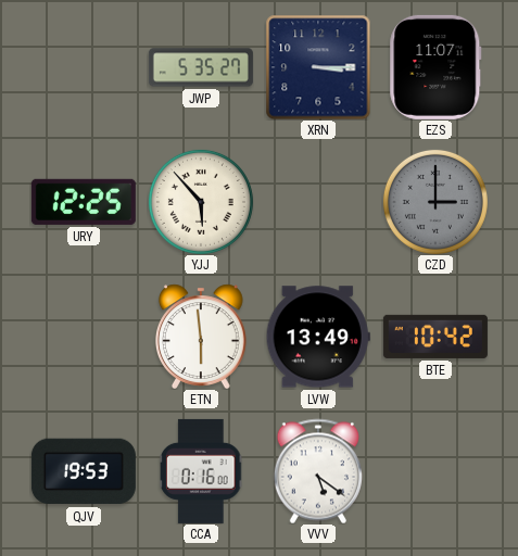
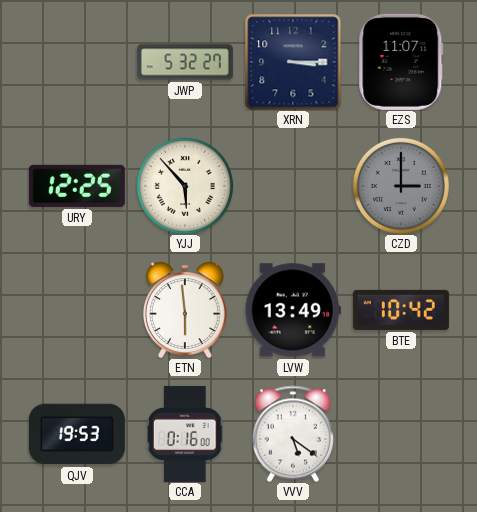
JWP: 5:35 -> 5:32
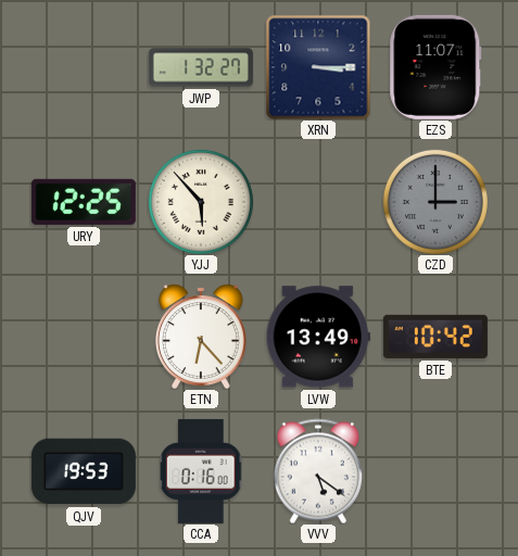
JWP: 5:32 -> 1:32
ETN: 5:59 -> 6:23
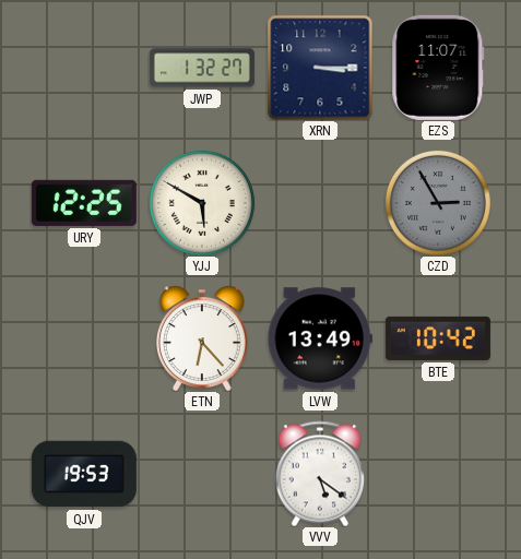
YJJ: 5:53 -> 5:50
CZD: 3:00 -> 2:55
CCA: 0:16 -> none
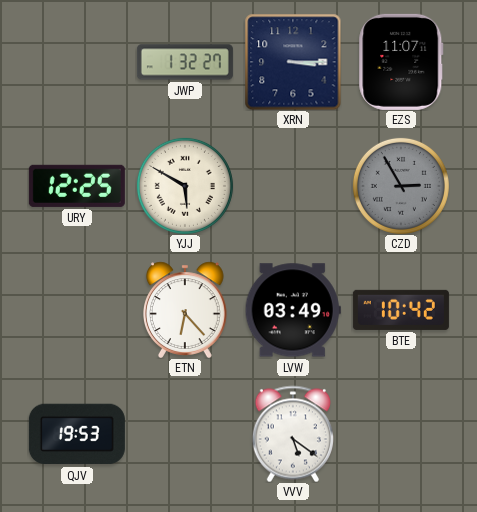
LVW: 13:49 -> 03:49
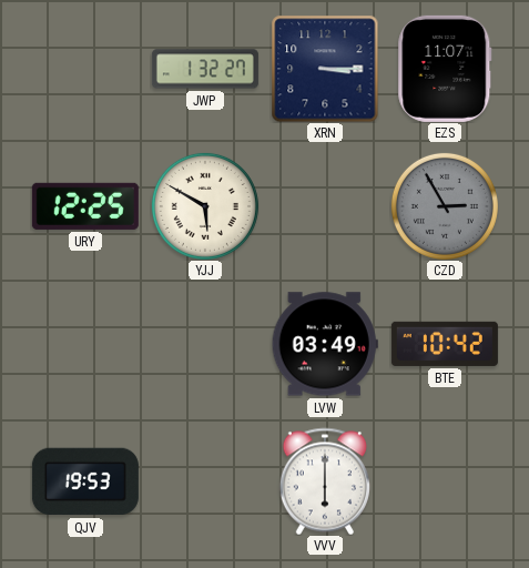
ETN: 6:23 -> none
VVV: 5:21 -> 6:00
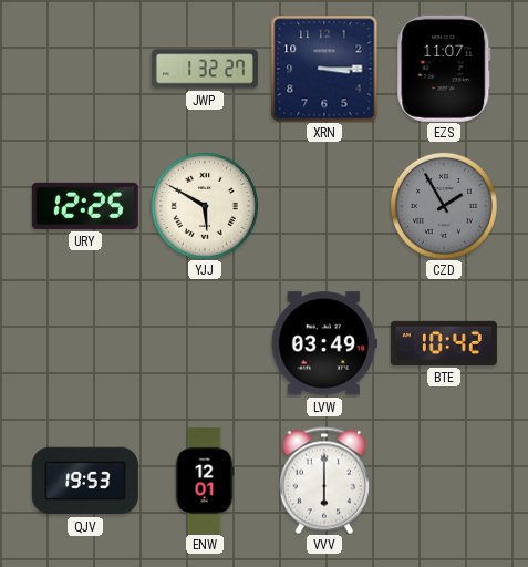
CZD: 2:55 -> 1:55
ENW: none -> 12:01
